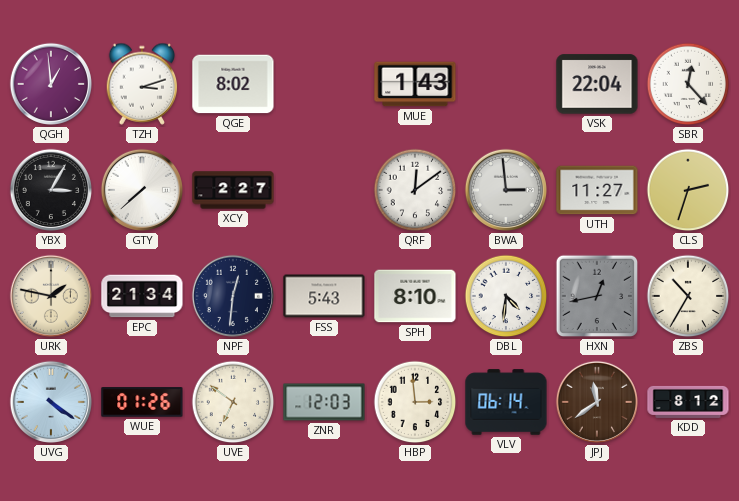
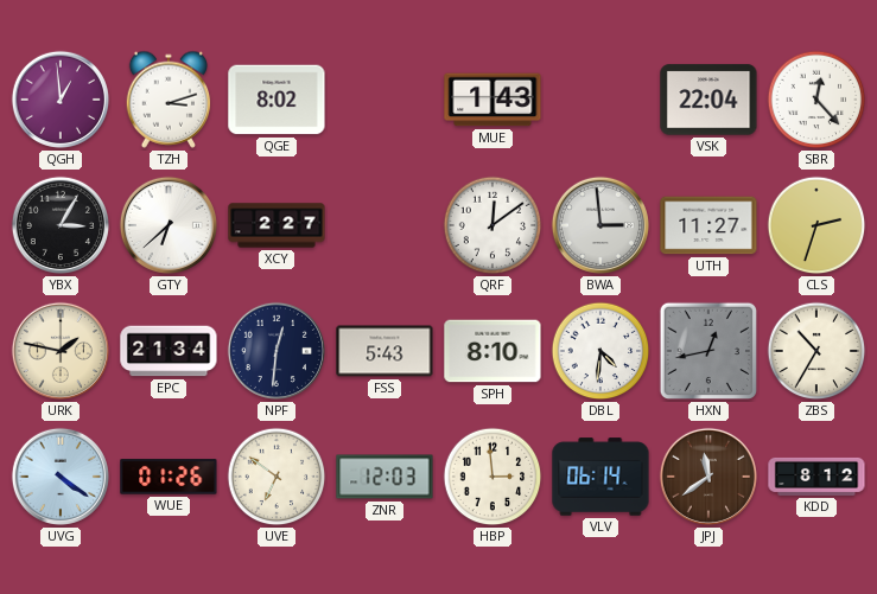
GTY: 7:38 -> 6:38
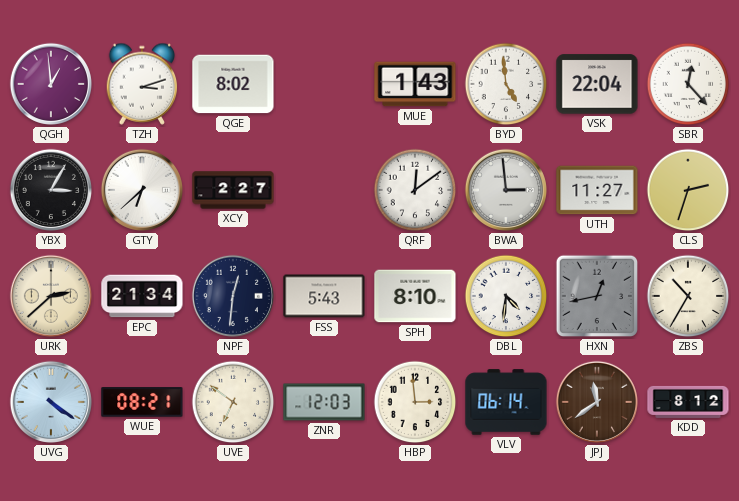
BYD: none -> 4:59
URK: 1:47 -> 2:38
WUE: 01:26 -> 08:21
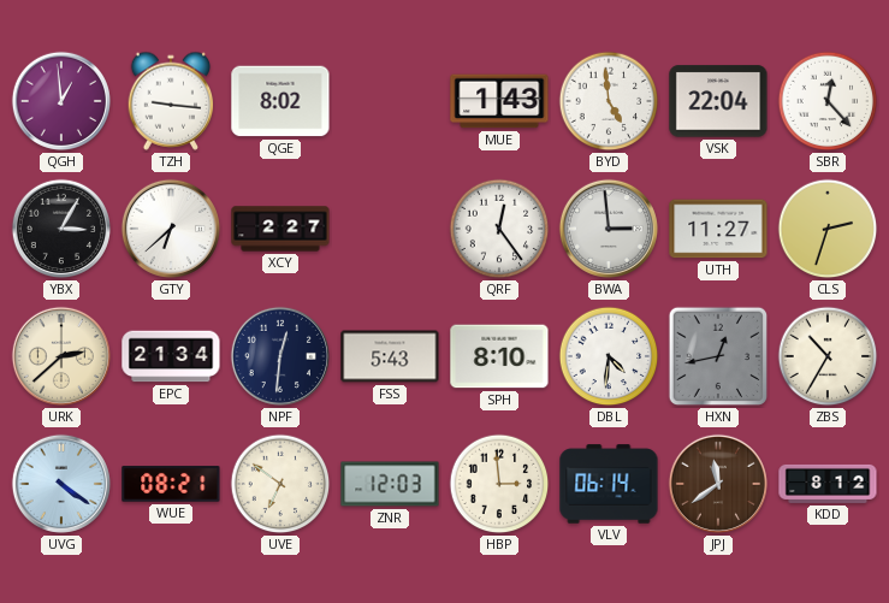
TZH: 3:12 -> 9:16
QRF: 12:09 -> 12:24
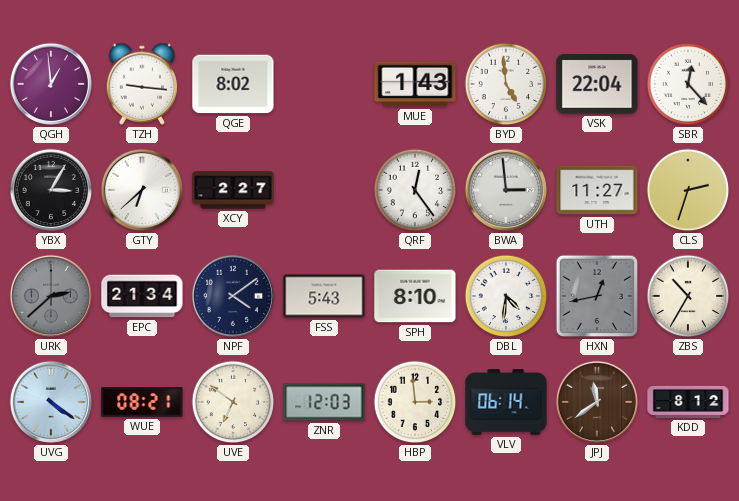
URK dial: cream -> grey
NPF: 12:31 -> 4:09
